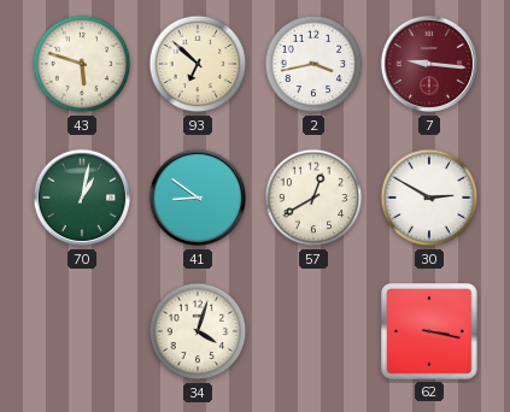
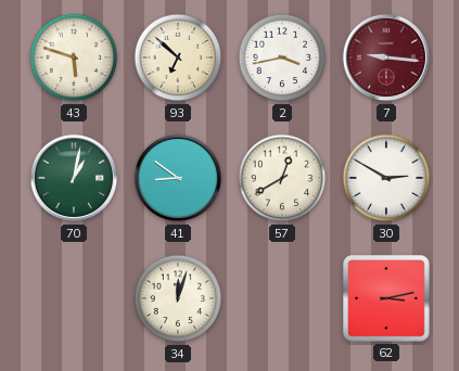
34: 4:03 -> 12:03
62: 3:17 -> 3:13
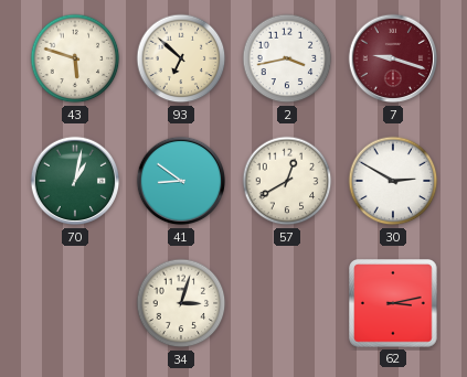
7: 9:16 -> 9:18
34: 12:03 -> 3:03
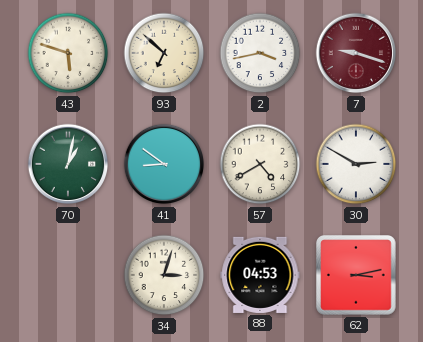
57: 12:40 -> 4:40
88: none -> 04:53
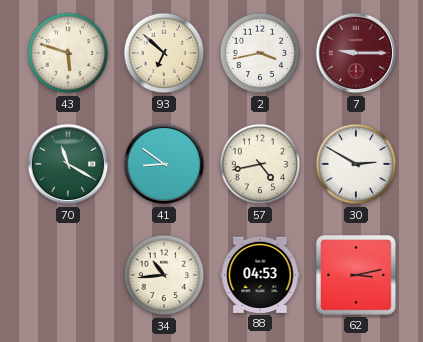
7: 9:18 -> 9:15
70: 1:02 -> 11:20
57: 4:40 -> 4:43
34: 3:03 -> 10:44
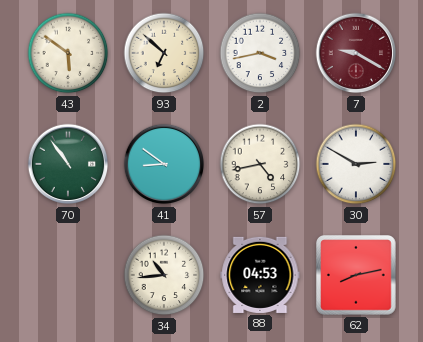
43: 5:48 -> 5:51
7: 9:15 -> 9:20
70: 11:20 -> 10:54
62: 3:13 -> 8:13
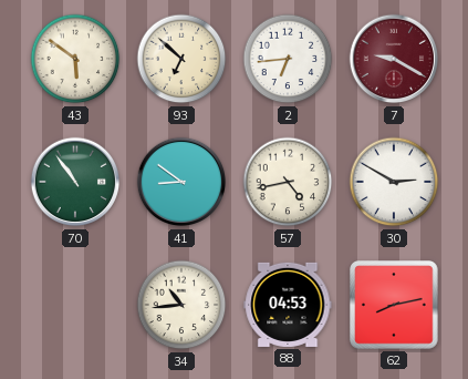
2: 3:43 -> 6:44
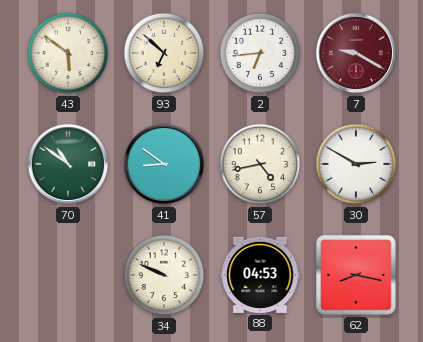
70: 10:54 -> 10:51
34: 10:44 -> 9:49
62: 8:13 -> 8:17
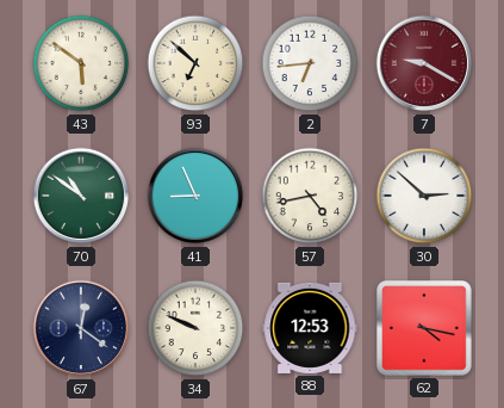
41: 8:51 -> 8:56
30: 2:50 -> 2:52
67: none -> 12:21
88: 04:53 -> 12:53
62: 8:17 -> 4:17
